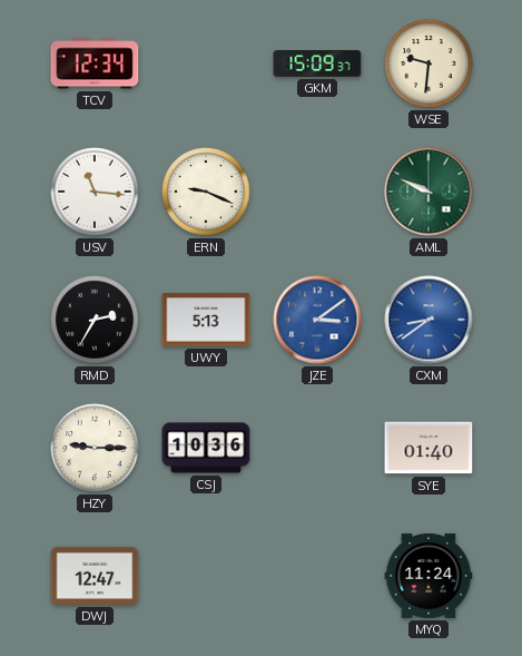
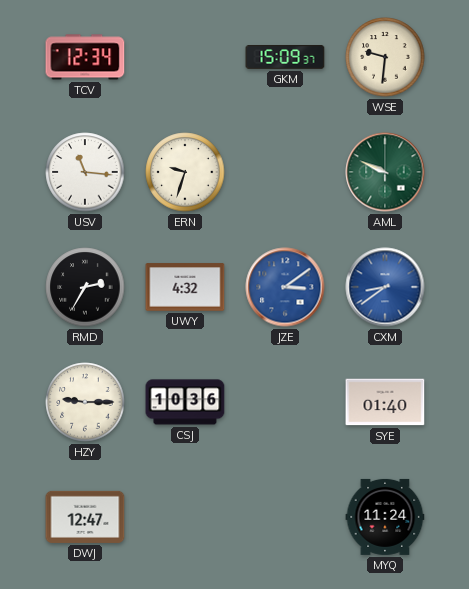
ERN: 9:19 -> 9:33
UWY: 5:13 -> 4:32
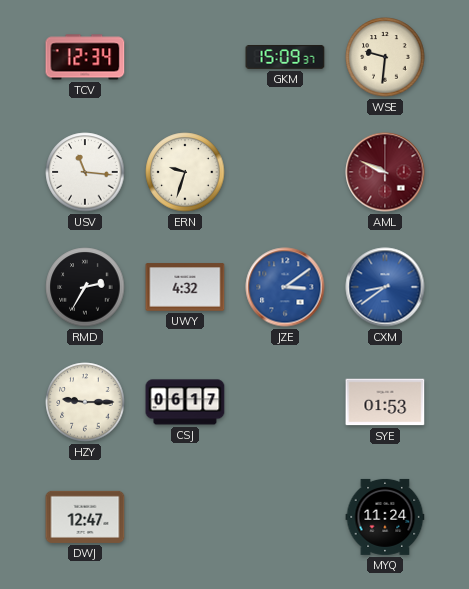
AML dial: green -> burgundy
CSJ: 10:36 -> 06:17
SYE: 01:40 -> 01:53
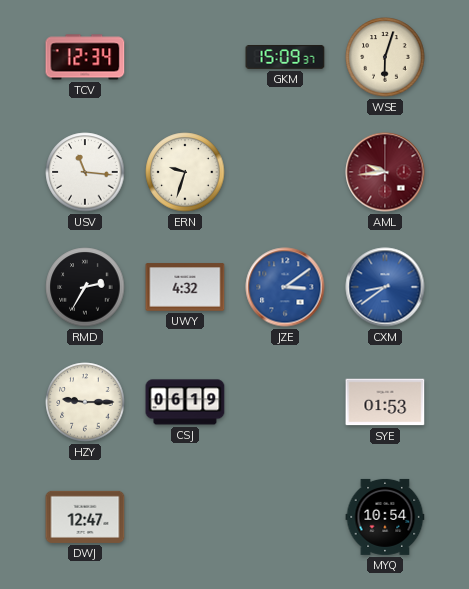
WSE: 9:31 -> 6:03
AML: 9:49 -> 9:44
CSJ: 06:17 -> 06:19
MYQ: 11:24 -> 10:54
